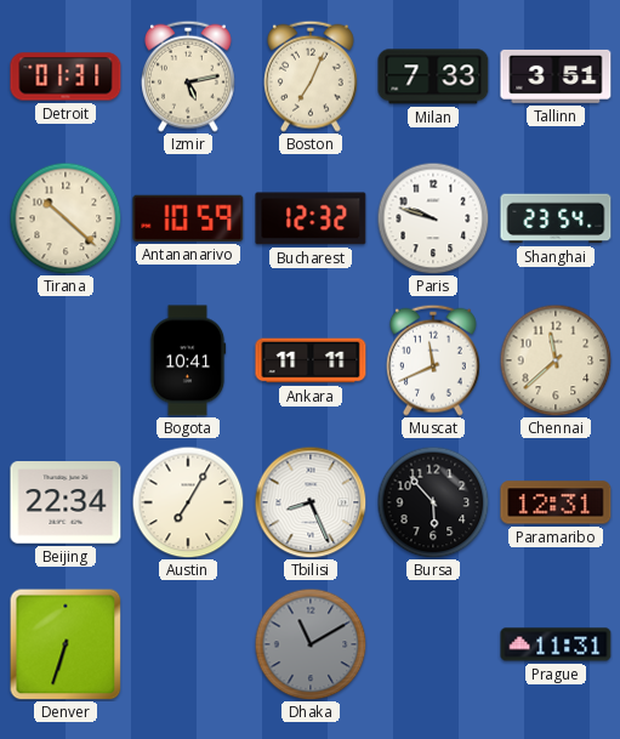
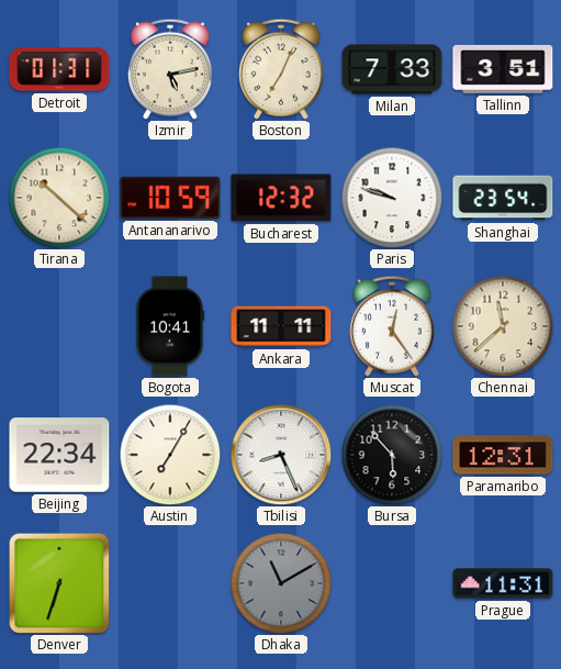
Muscat: 11:41 -> 12:24
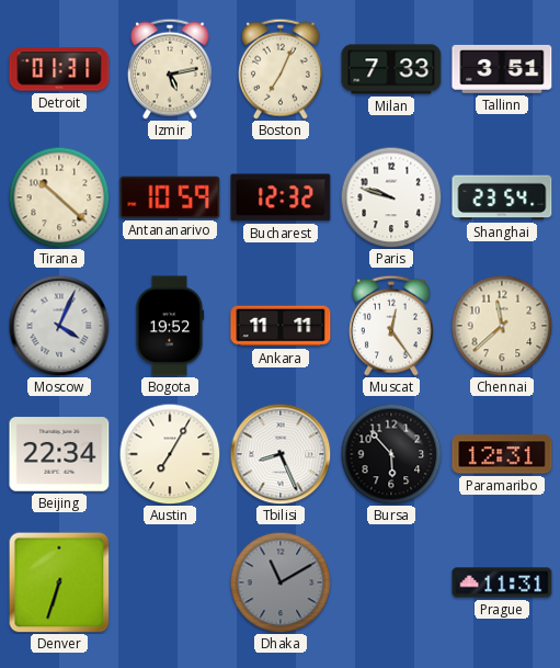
Moscow: none -> 4:04
Bogota: 10:41 -> 19:52
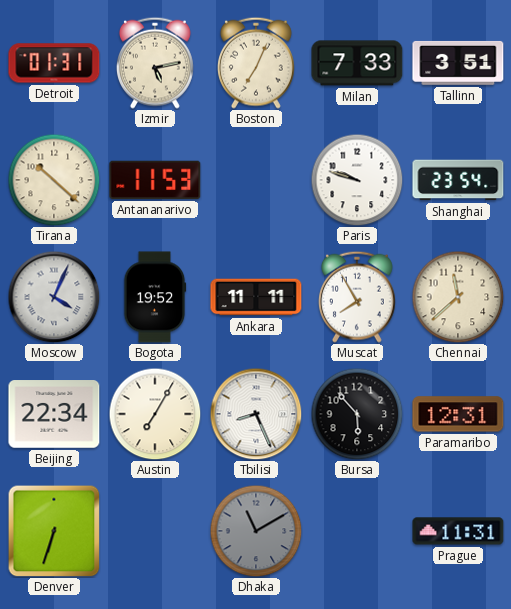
Antananarivo: 10:59 -> 11:53
Bucharest: 12:32 -> none
Muscat: 12:24 -> 7:55
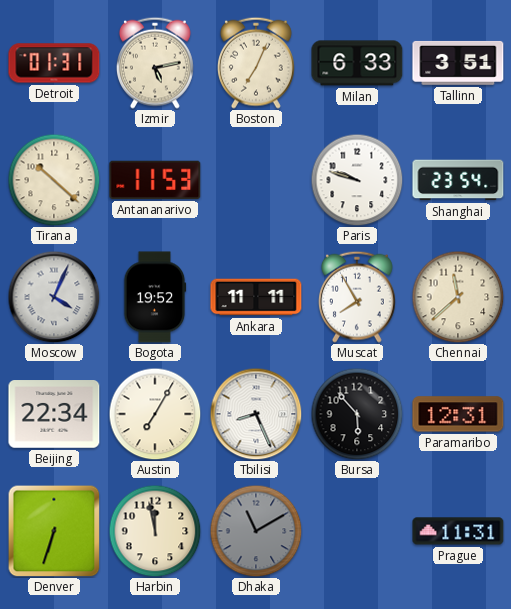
Milan: 7:33 -> 6:33
Harbin: none -> 11:58
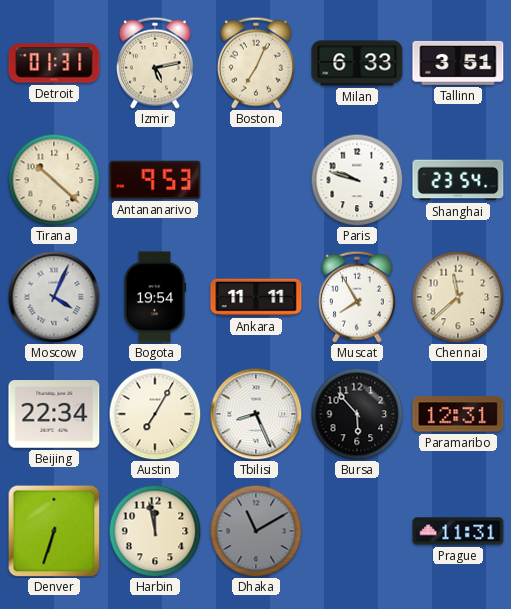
Antananarivo: 11:53 -> 9:53
Bogota: 19:52 -> 19:54
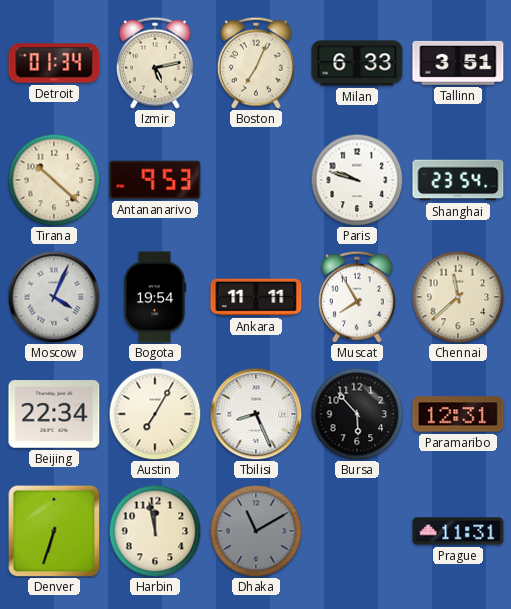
Detroit: 01:31 -> 01:34
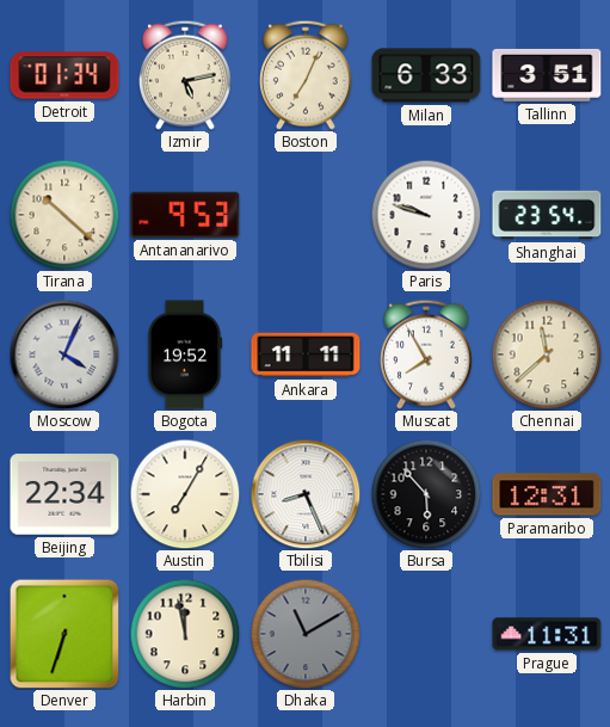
Bogota: 19:54 -> 19:52
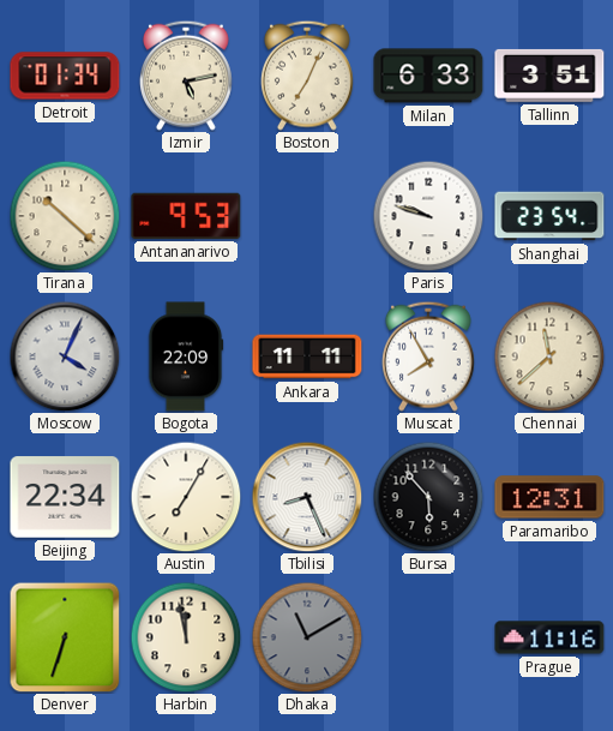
Bogota: 19:52 -> 22:09
Prague: 11:31 -> 11:16
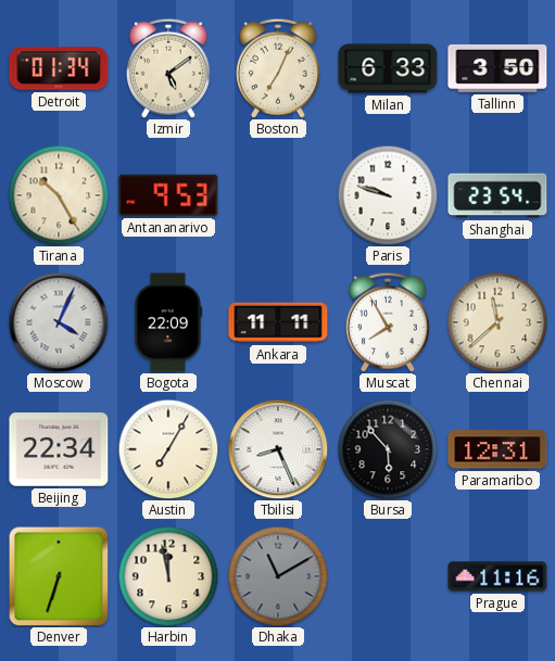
Izmir: 5:13 -> 5:09
Tallinn: 3:51 -> 3:50
Tirana: 10:22 -> 10:25
